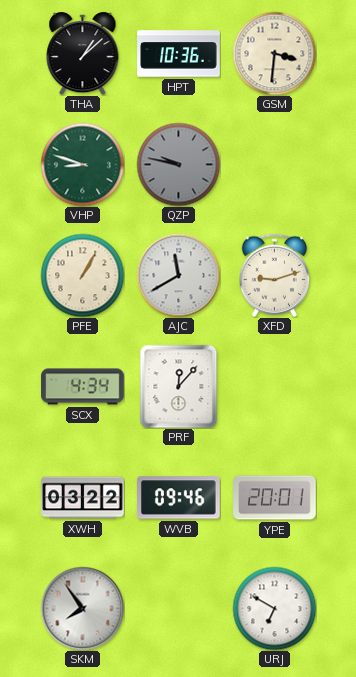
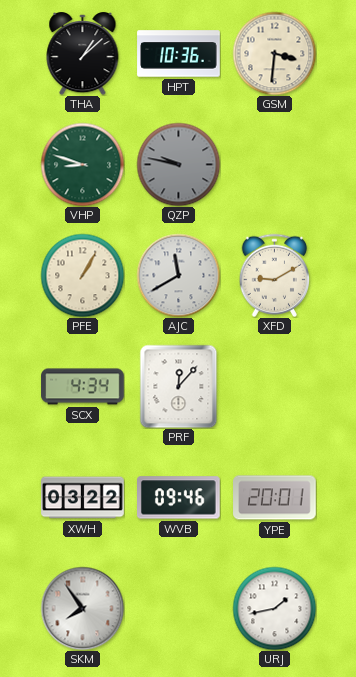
XFD: 9:12 -> 9:10
URJ: 6:50 -> 1:43
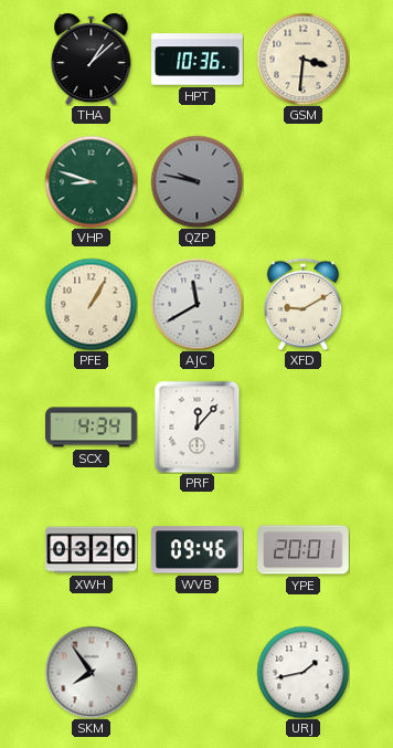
XWH: 03:22 -> 03:20
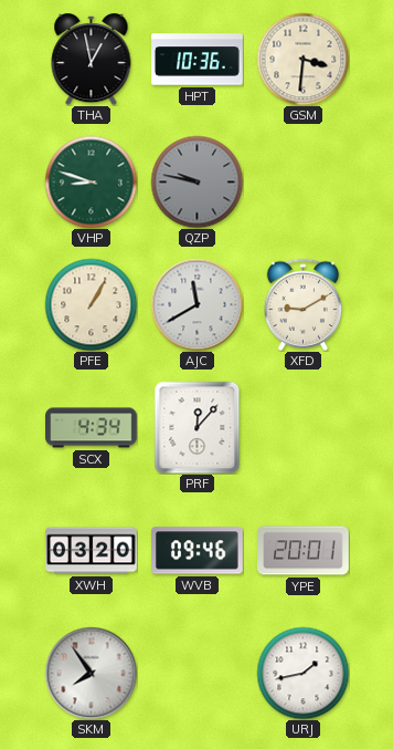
THA: 1:08 -> 12:58
